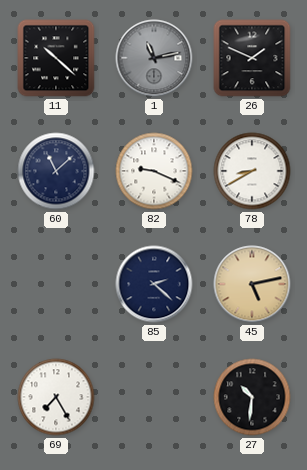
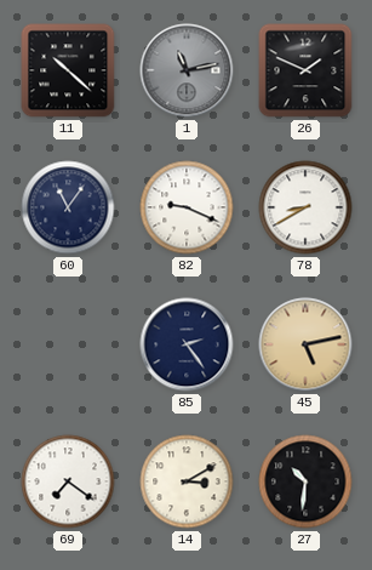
60: 11:08 -> 11:06
85: 2:22 -> 2:24
69: 7:25 -> 7:21
14: none -> 3:10
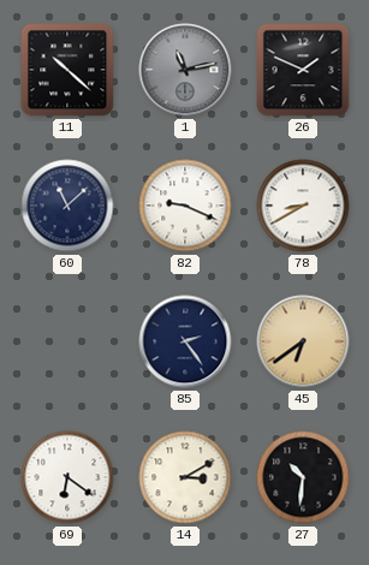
60: 11:06 -> 11:08
45: 5:13 -> 6:39
69: 7:21 -> 6:21
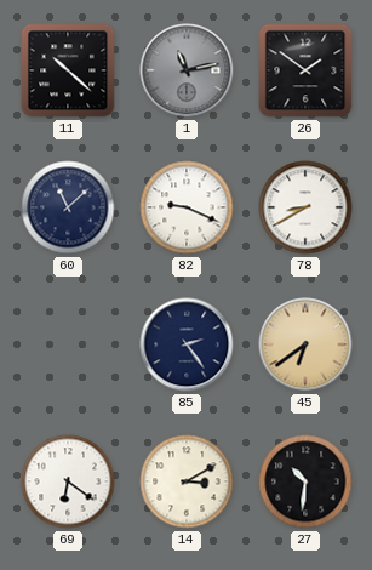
26: 1:49 -> 1:51
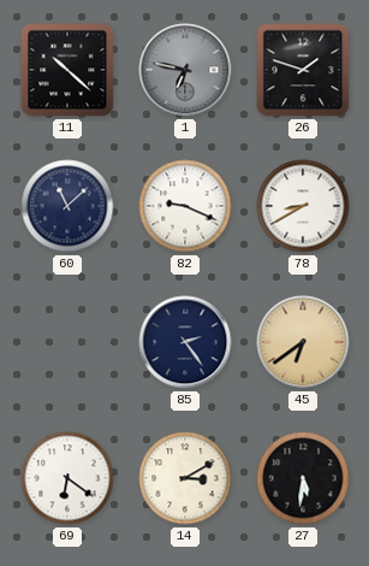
1: 11:13 -> 6:47
26: 1:51 -> 1:48
27: 10:31 -> 5:31
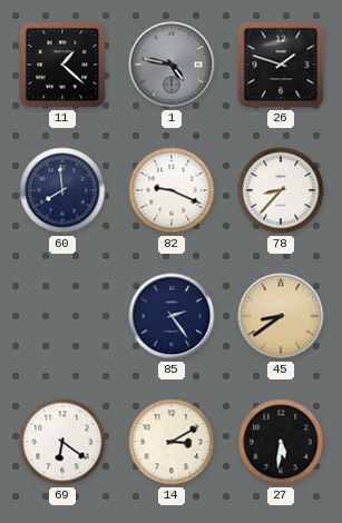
11: 10:22 -> 1:22
1: 6:47 -> 4:47
60: 11:08 -> 7:59
78: 8:40 -> 8:37
45: 6:39 -> 8:39
